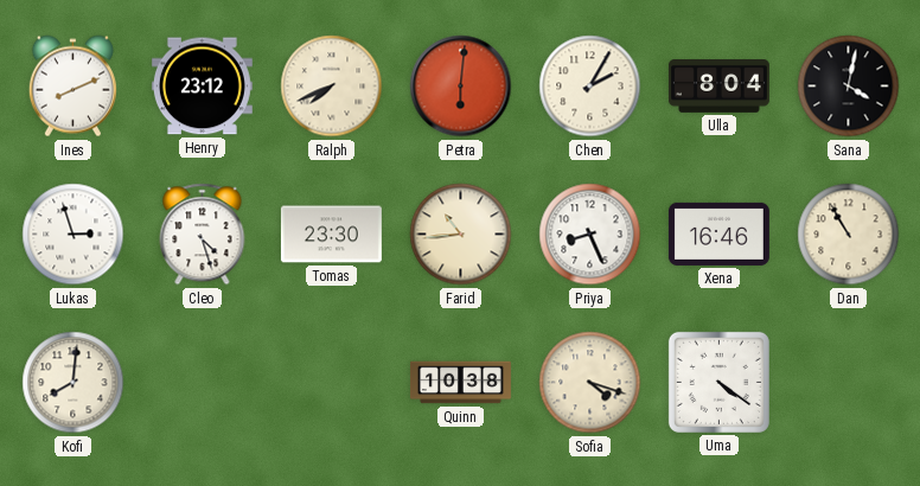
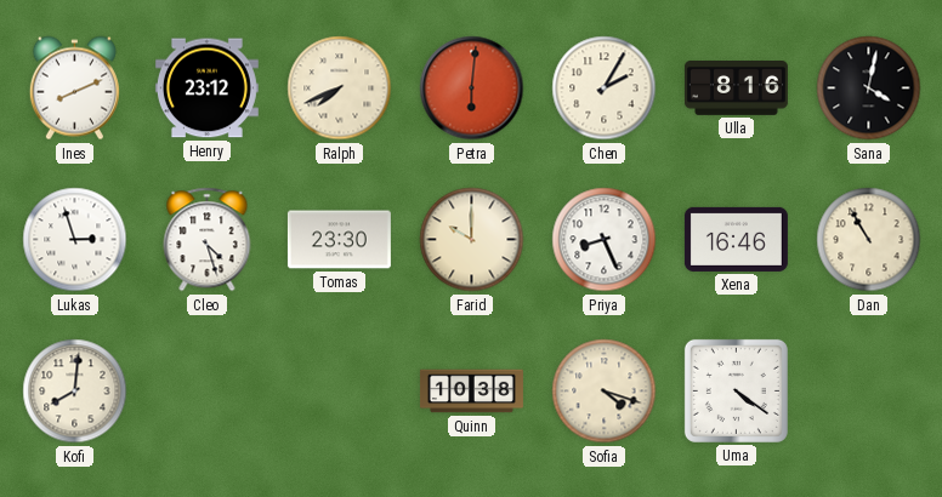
Ulla: 8:04 -> 8:16
Farid: 10:44 -> 10:00
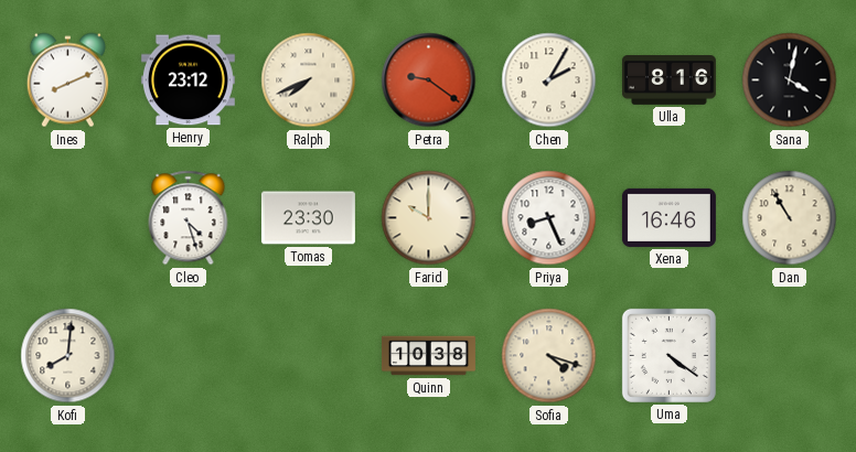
Petra: 6:01 -> 9:21
Lukas: 2:57 -> none
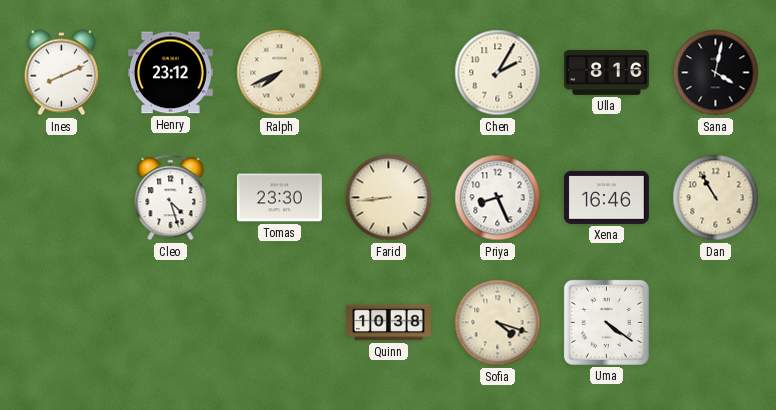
Petra: 9:21 -> none
Farid: 10:00 -> 8:44
Kofi: 8:01 -> none
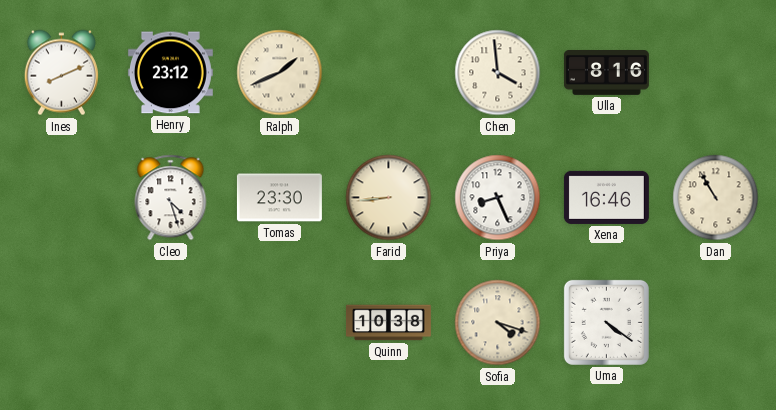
Ralph: 7:41 -> 1:41
Chen: 2:05 -> 3:59
Sana: 4:02 -> none
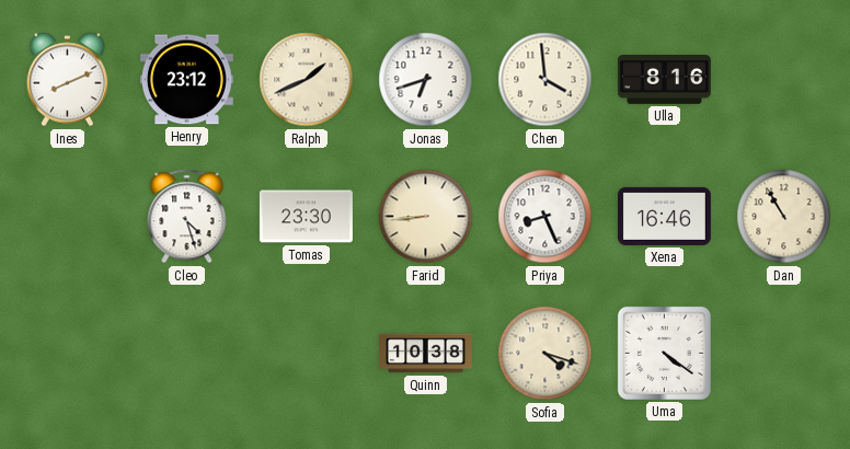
Jonas: none -> 6:42
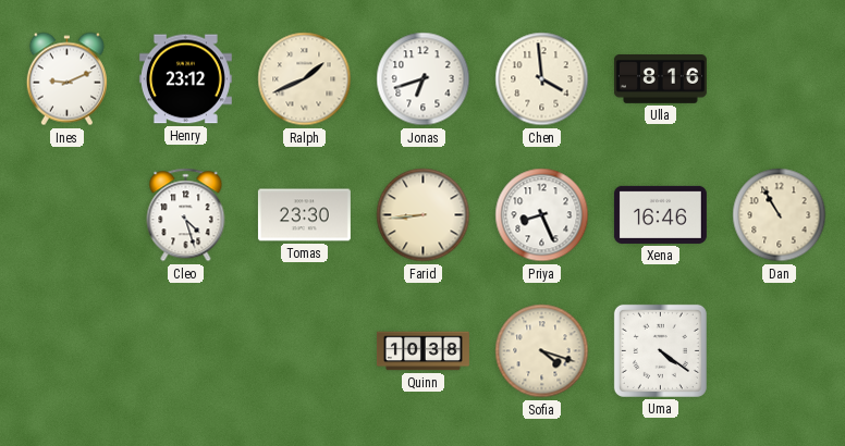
Ines: 8:11 -> 9:11
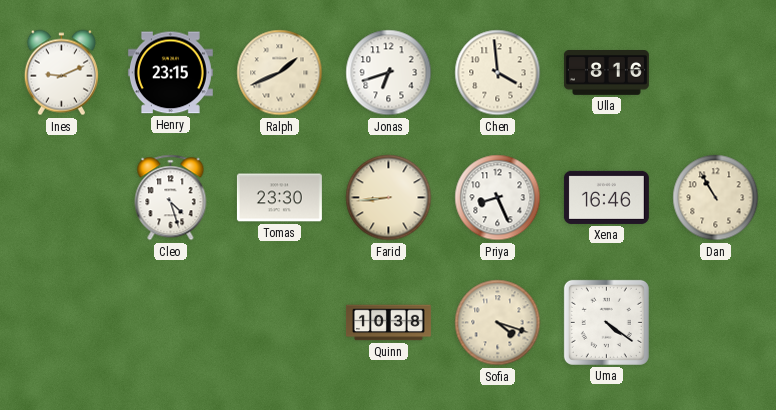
Henry: 23:12 -> 23:15
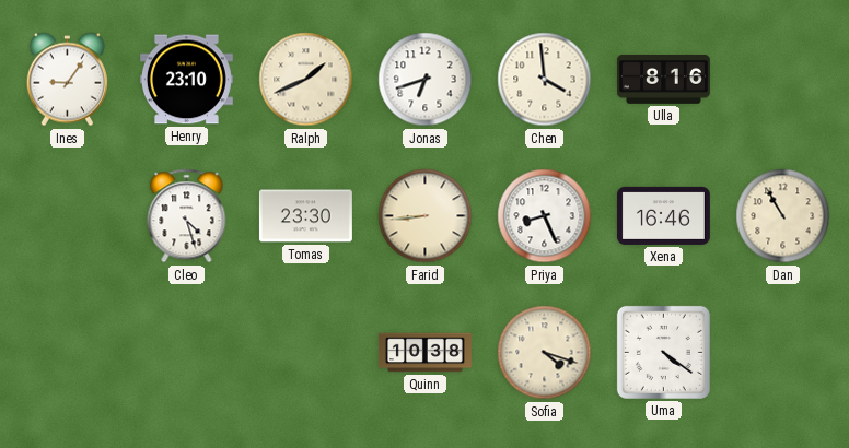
Ines: 9:11 -> 9:06
Henry: 23:15 -> 23:10
